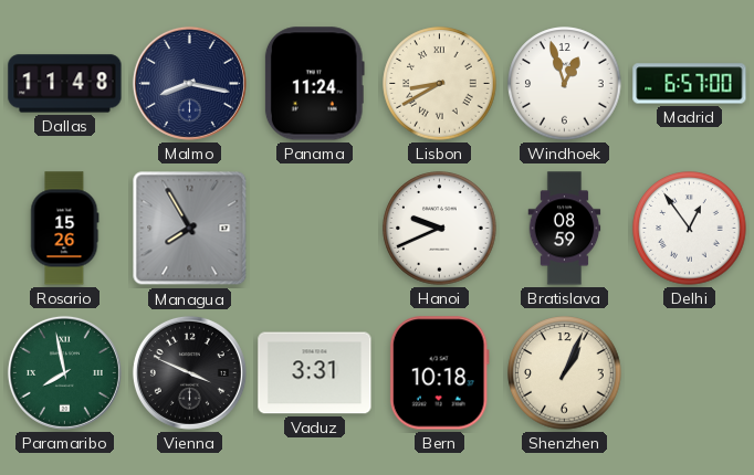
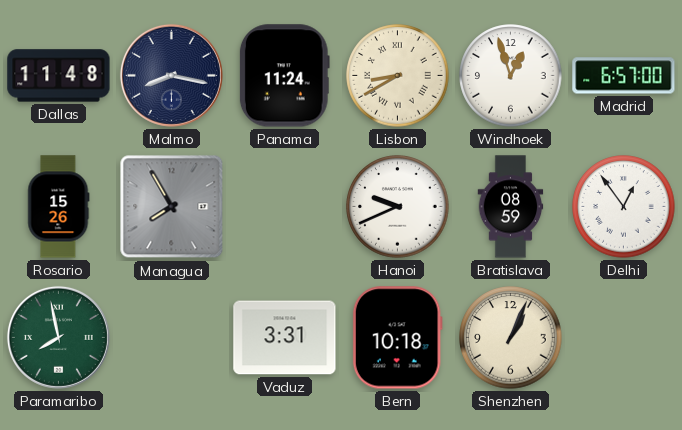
Vienna: 3:49 -> none
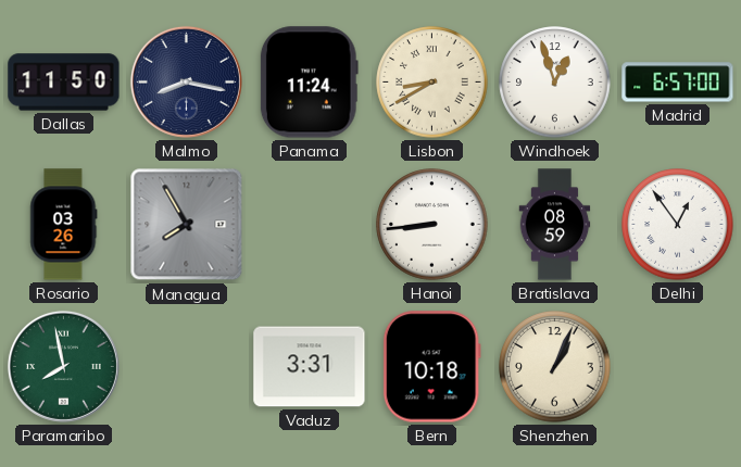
Dallas: 11:48 -> 11:50
Rosario: 15:26 -> 03:26
Hanoi: 9:41 -> 8:44
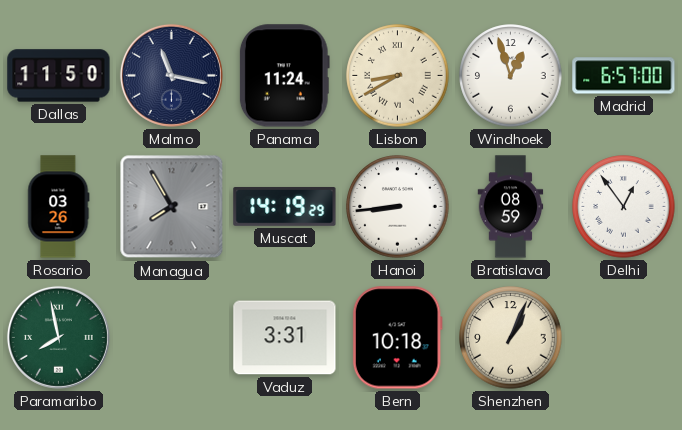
Malmo: 8:17 -> 11:17
Muscat: none -> 14:19
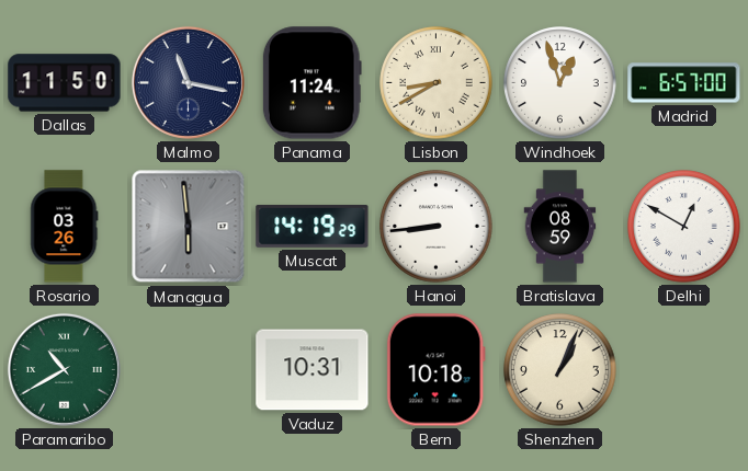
Managua: 7:55 -> 5:59
Delhi: 12:54 -> 12:50
Paramaribo: 7:58 -> 10:40
Vaduz: 3:31 -> 10:31
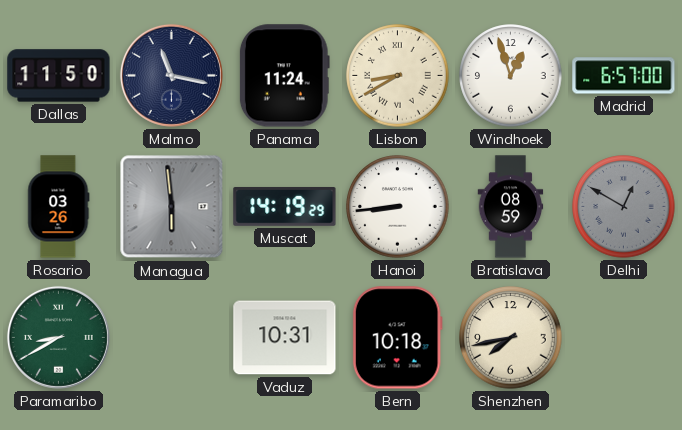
Delhi dial: white -> grey
Paramaribo: 10:40 -> 8:40
Shenzhen: 1:04 -> 7:43
